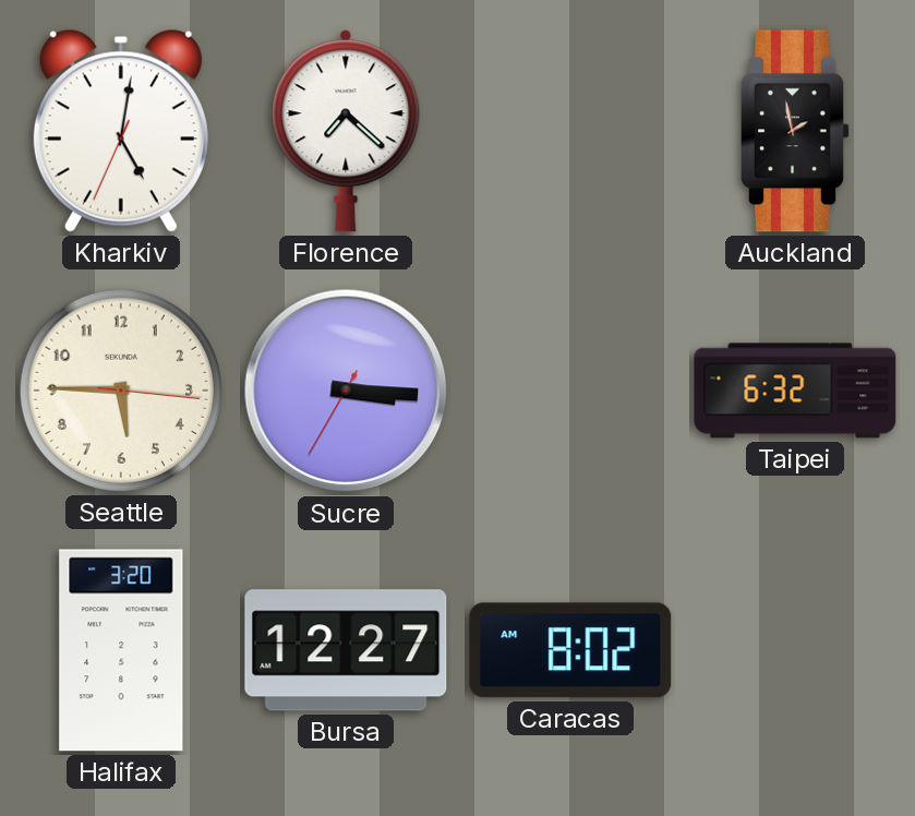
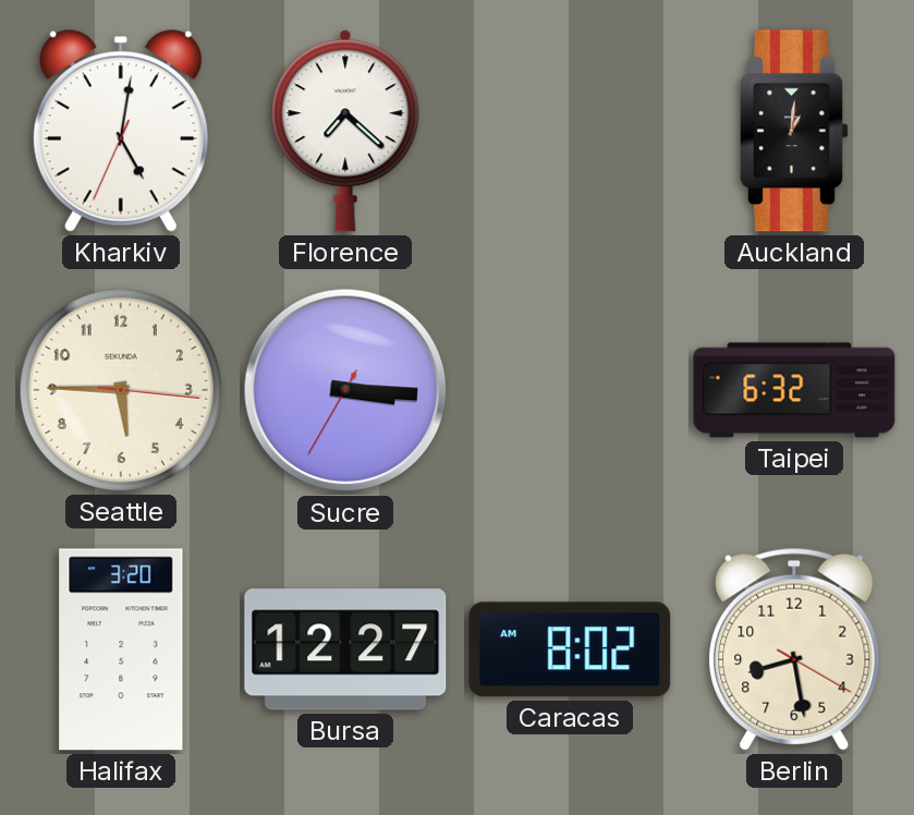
Auckland: 1:58 -> 1:01
Berlin: none -> 8:28
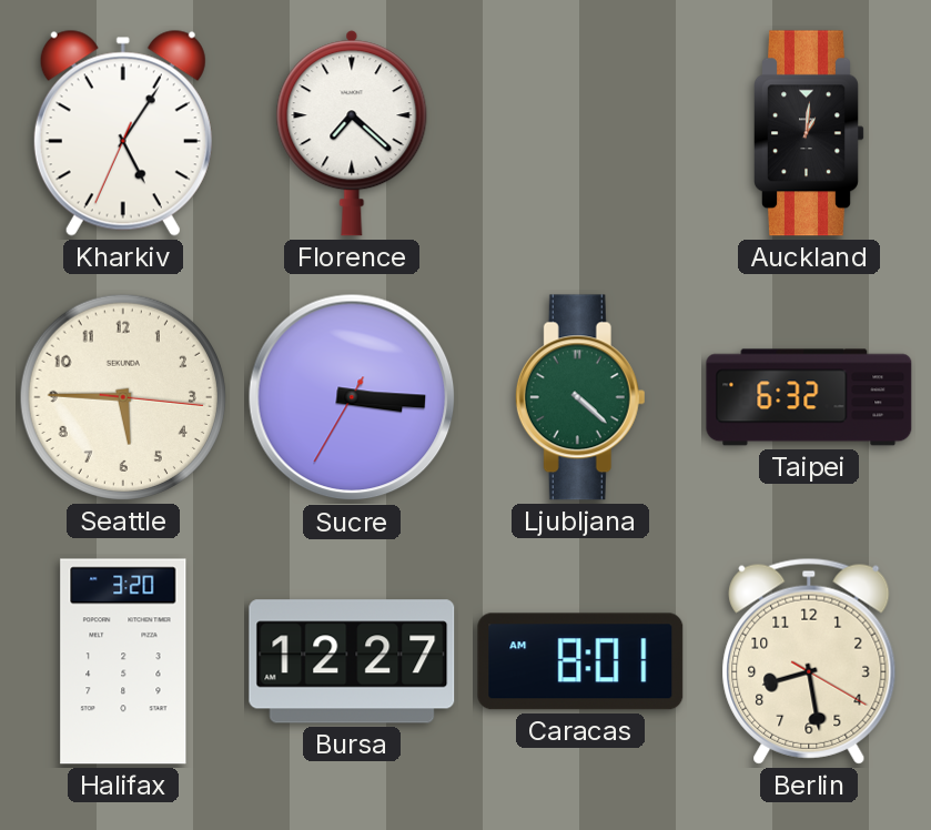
Kharkiv: 5:01 -> 5:05
Ljubljana: none -> 4:22
Caracas: 8:02 -> 8:01
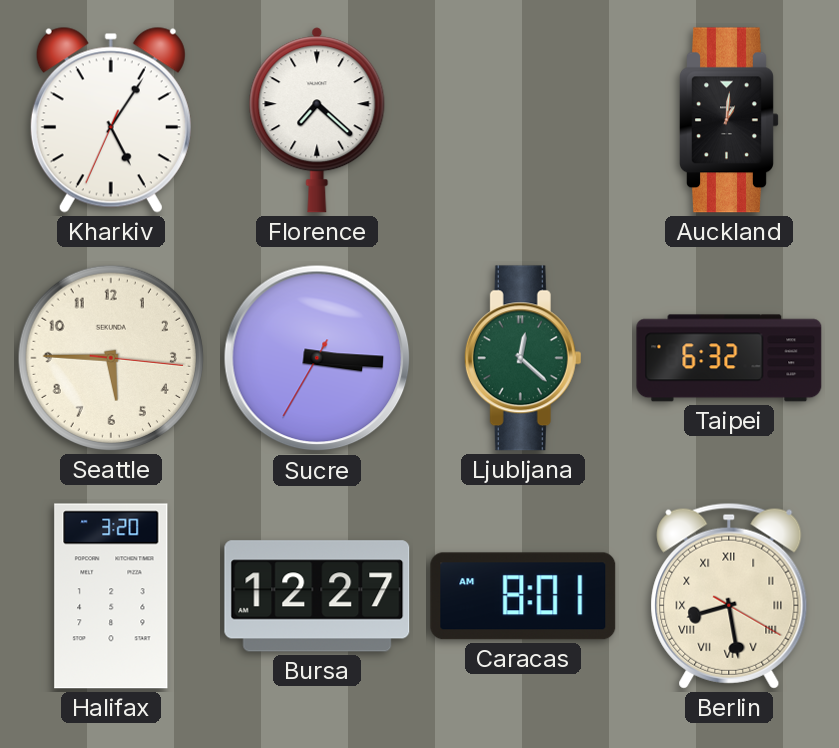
Ljubljana: 4:22 -> 12:22
Berlin numerals: Arabic -> Roman
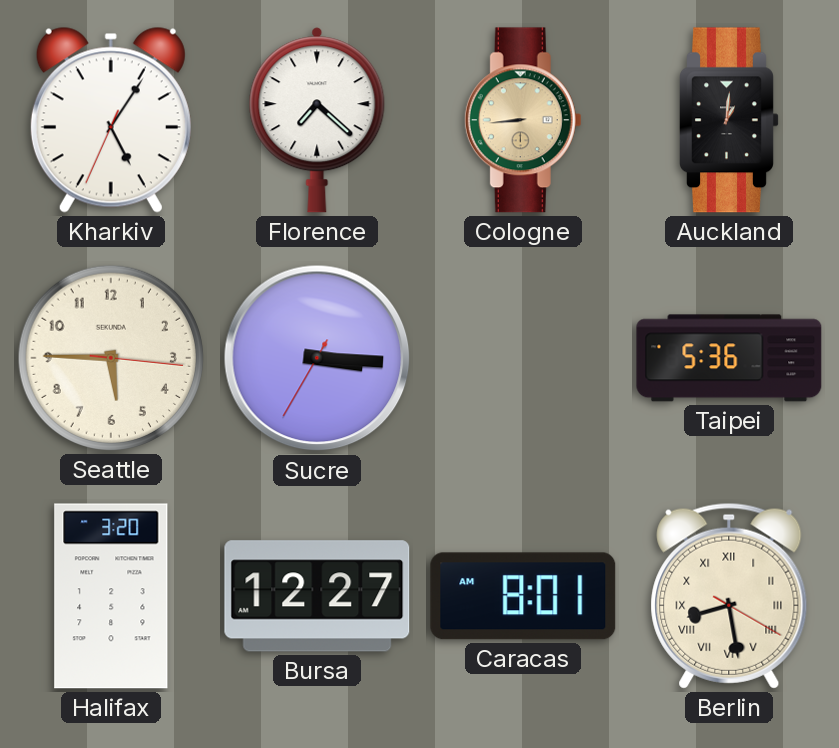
Cologne: none -> 8:44
Ljubljana: 12:22 -> none
Taipei: 6:32 -> 5:36
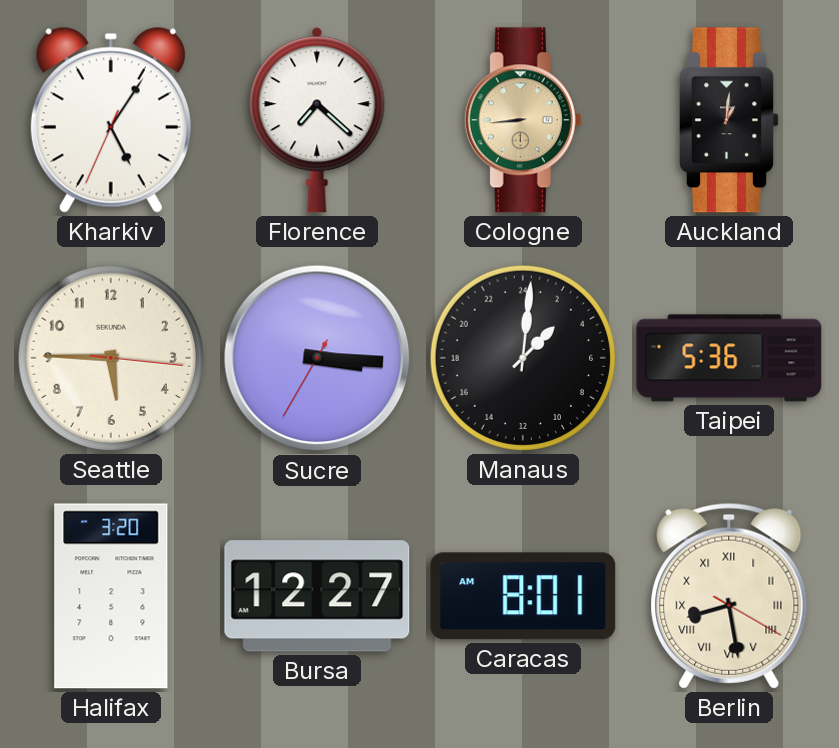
Manaus: none -> 3:01
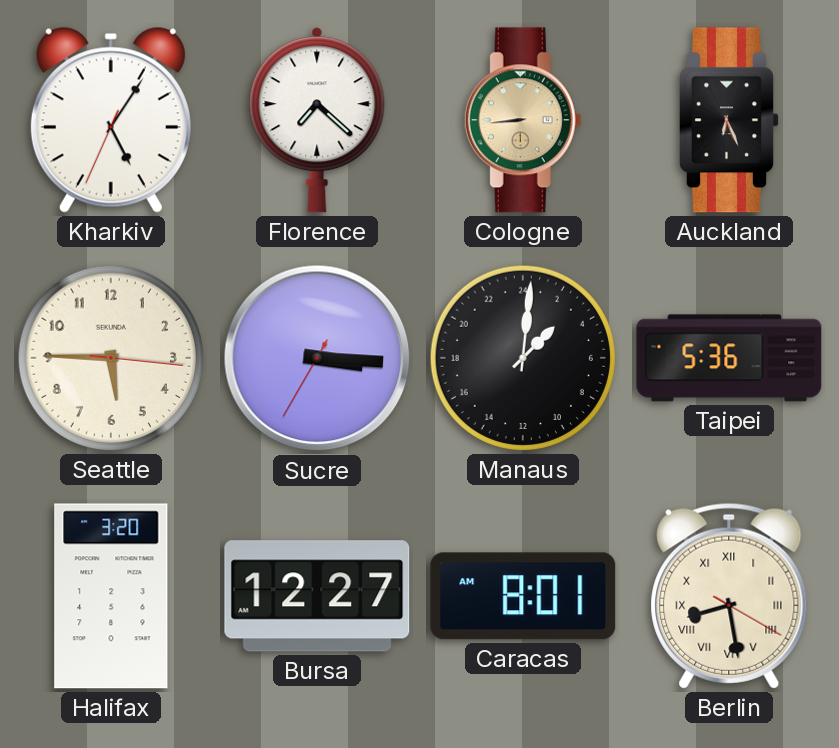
Auckland: 1:01 -> 6:26
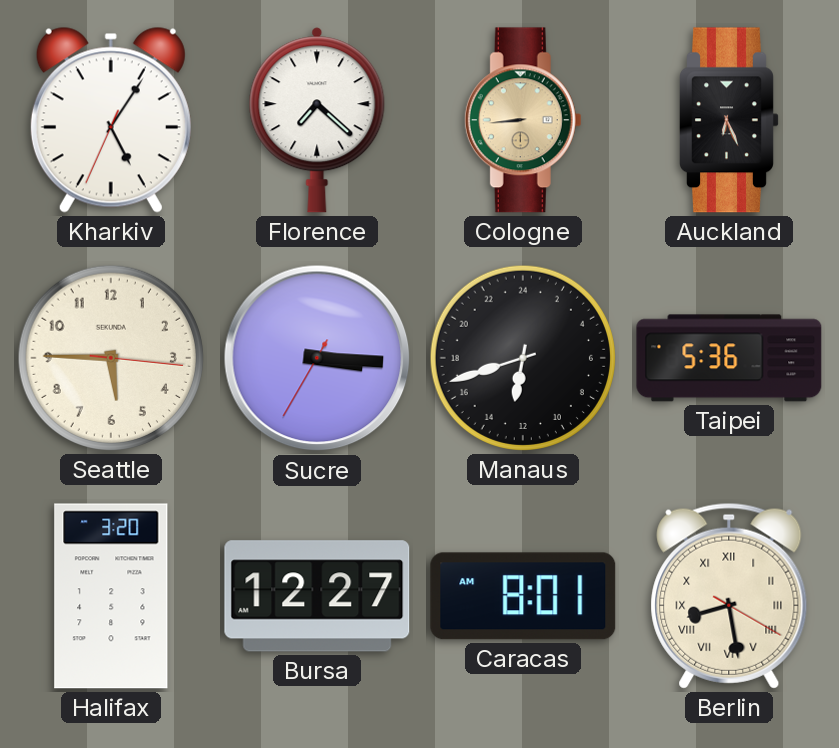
Manaus: 3:01 -> 12:42
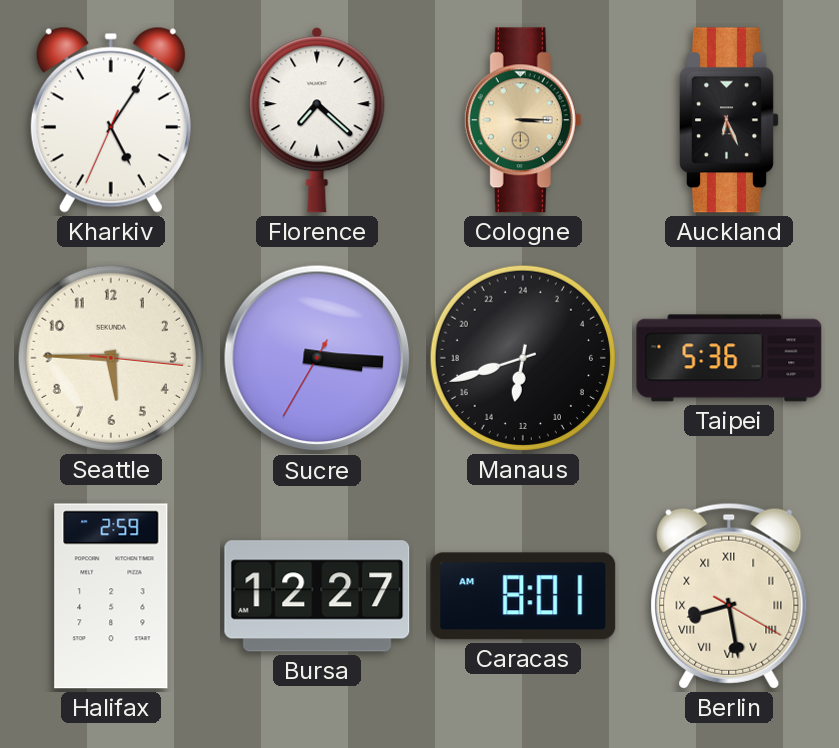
Cologne: 8:44 -> 3:15
Halifax: 3:20 -> 2:59
